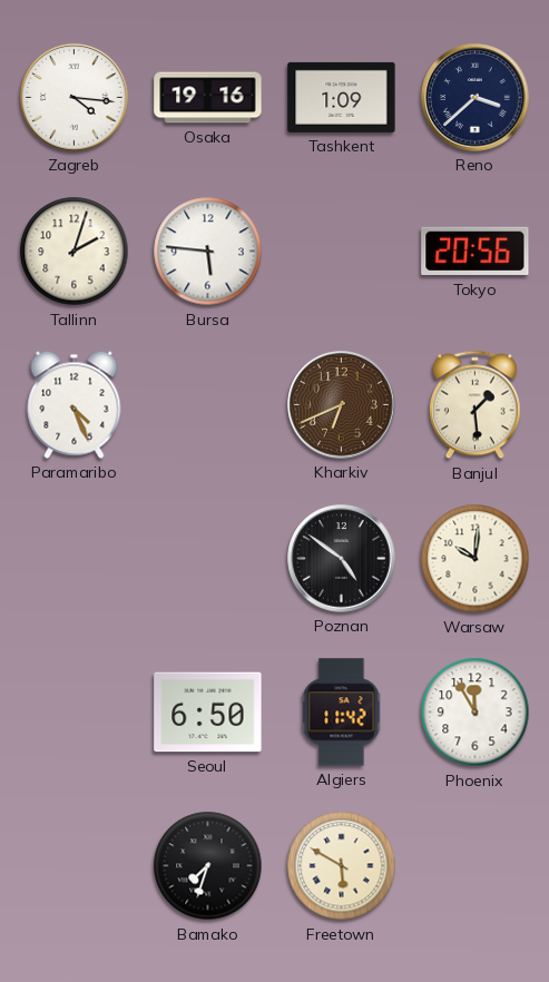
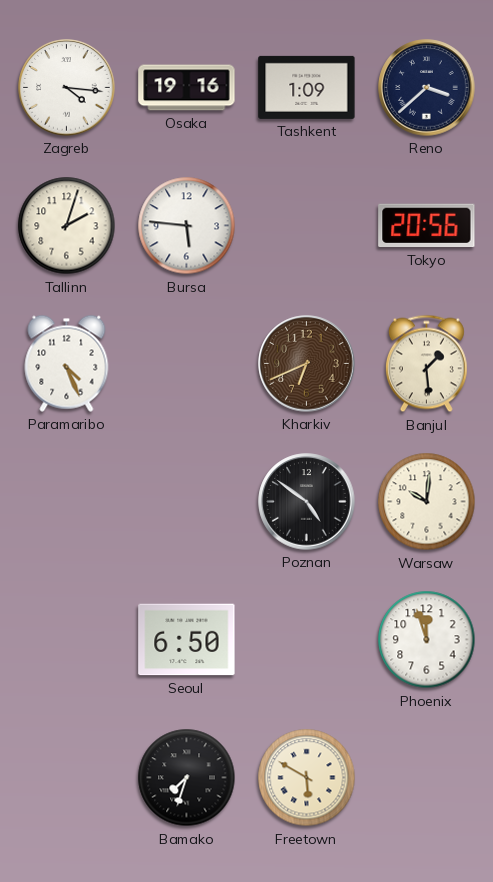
Algiers: 11:42 -> none
Phoenix: 11:55 -> 11:57
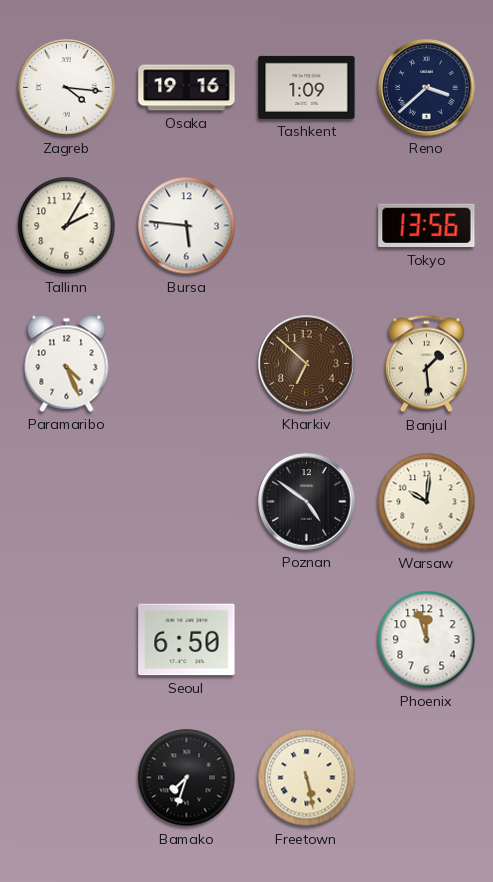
Tallinn: 2:03 -> 2:05
Tokyo: 20:56 -> 13:56
Kharkiv: 6:41 -> 6:52
Freetown: 5:50 -> 5:28
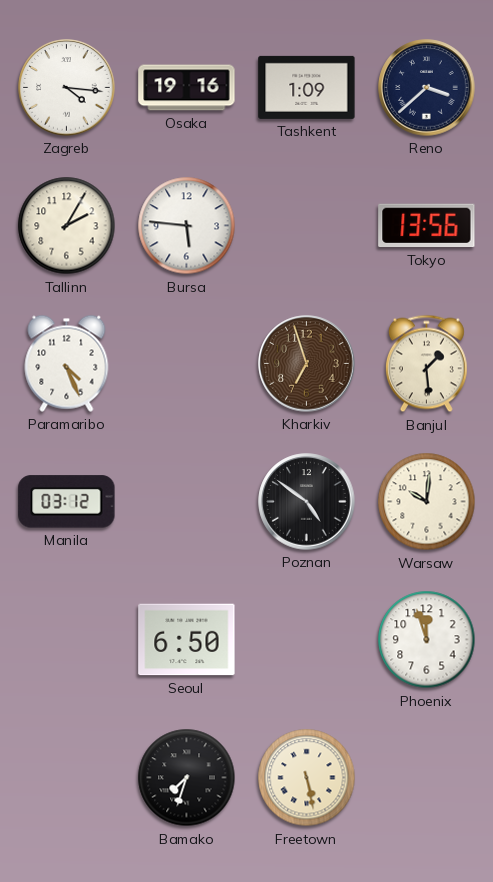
Kharkiv: 6:52 -> 6:57
Manila: none -> 03:12
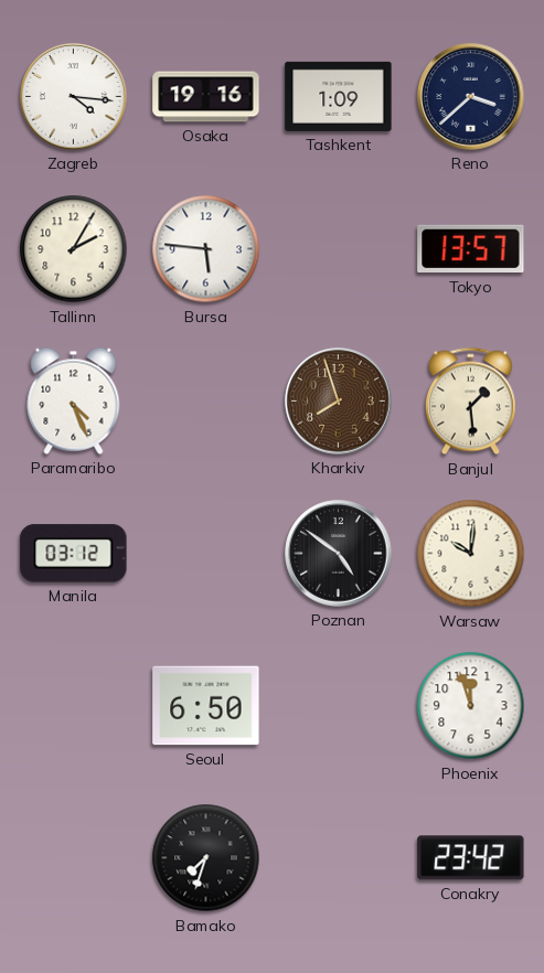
Tokyo: 13:56 -> 13:57
Kharkiv: 6:57 -> 7:57
Freetown: 5:28 -> none
Conakry: none -> 23:42
